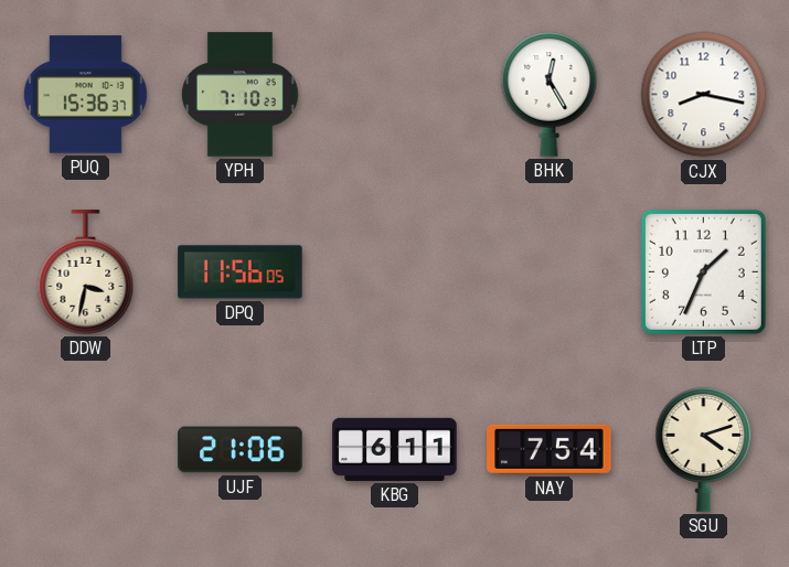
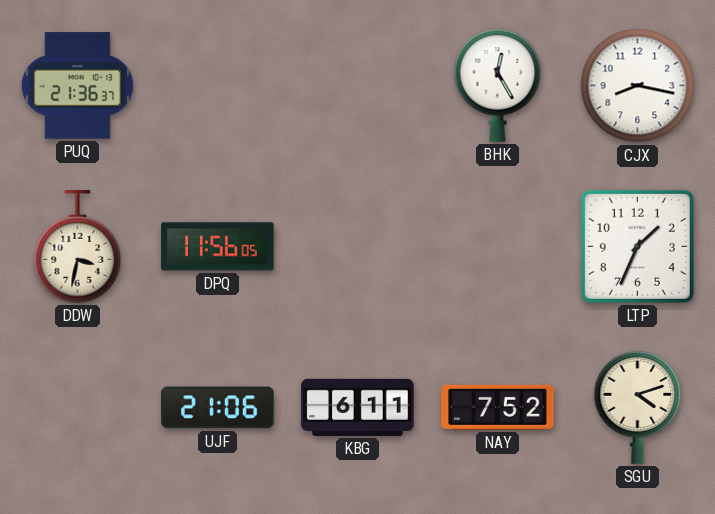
PUQ: 15:36 -> 21:36
YPH: 7:10 -> none
NAY: 7:54 -> 7:52
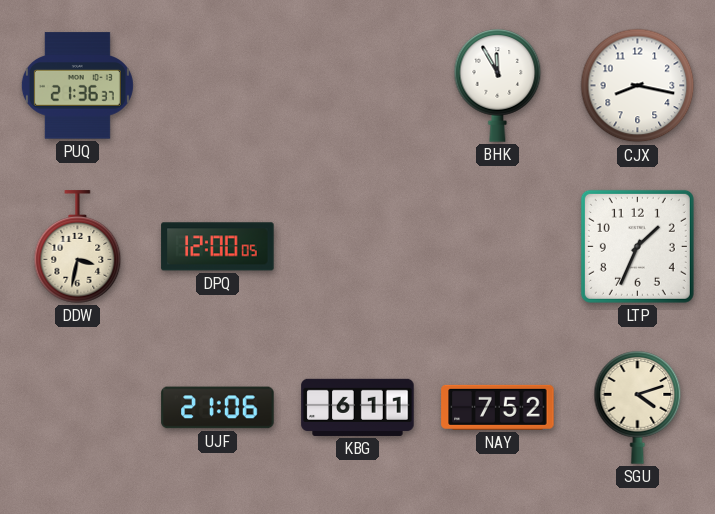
BHK: 12:25 -> 11:55
DPQ: 11:56 -> 12:00
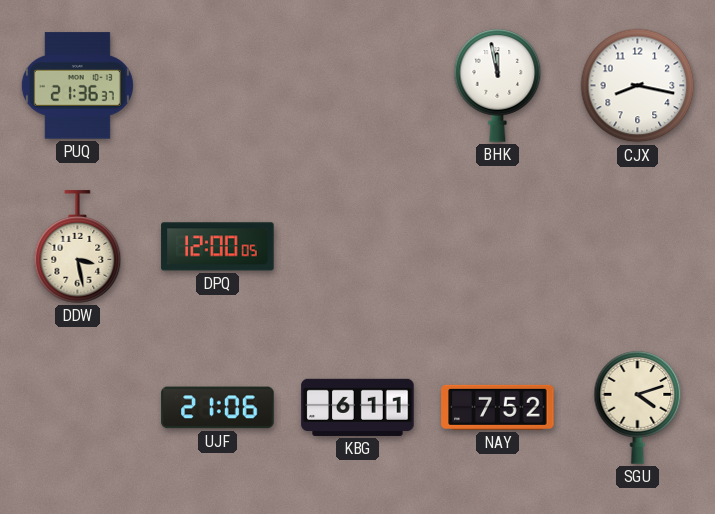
BHK: 11:55 -> 11:58
DDW: 3:32 -> 3:28
LTP: 1:34 -> none
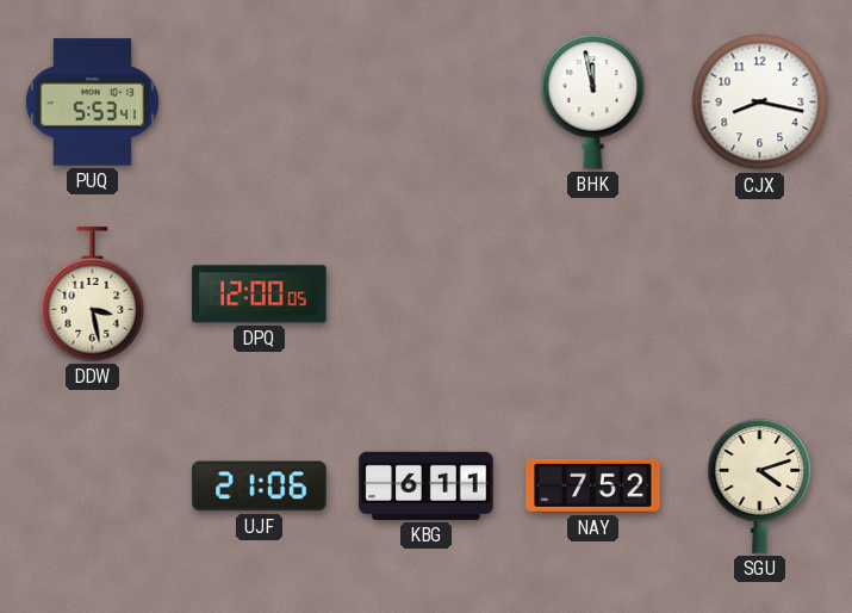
PUQ: 21:36 -> 5:53
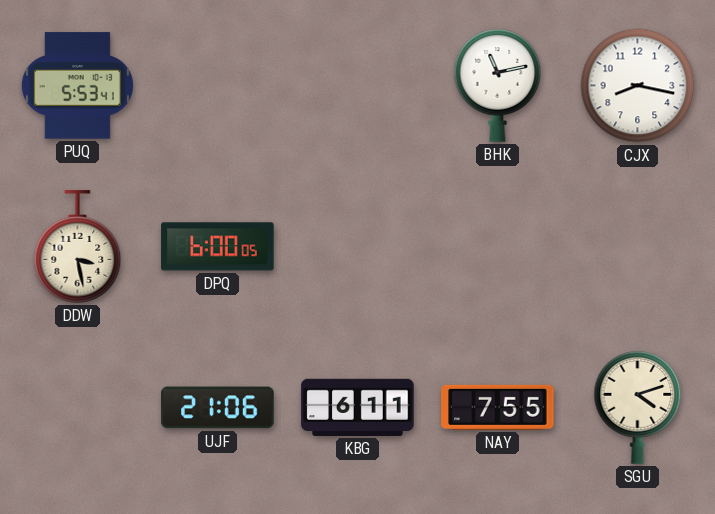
BHK: 11:58 -> 11:13
DPQ: 12:00 -> 6:00
NAY: 7:52 -> 7:55
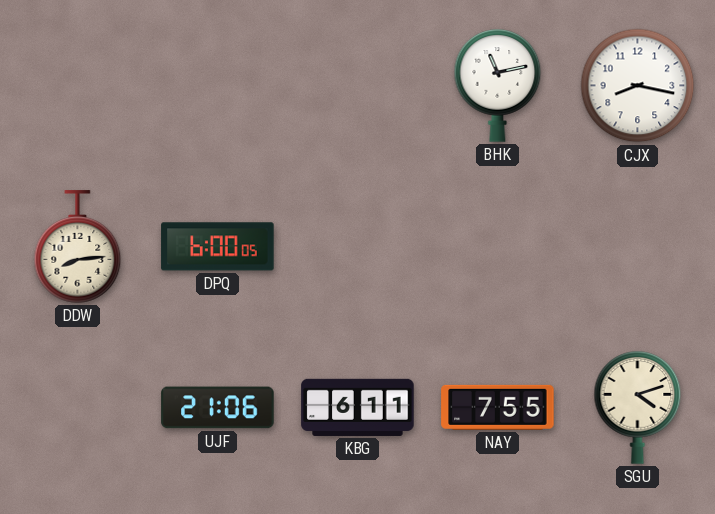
PUQ: 5:53 -> none
DDW: 3:28 -> 8:14
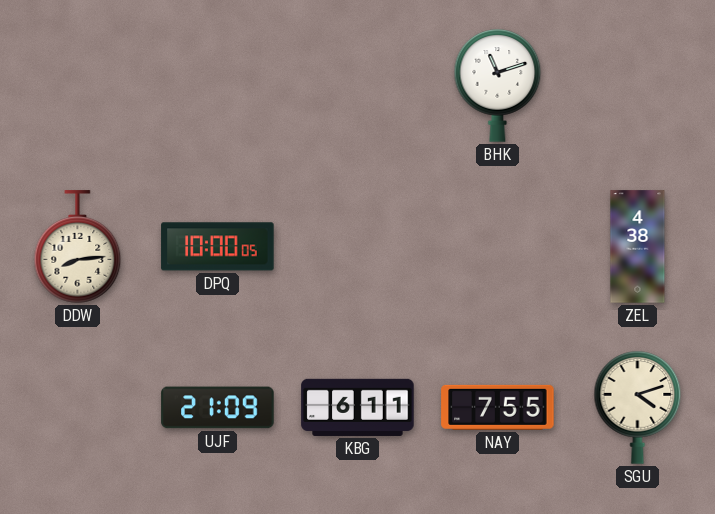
BHK: 11:13 -> 11:12
CJX: 8:17 -> none
DPQ: 6:00 -> 10:00
ZEL: none -> 4:38
UJF: 21:06 -> 21:09
